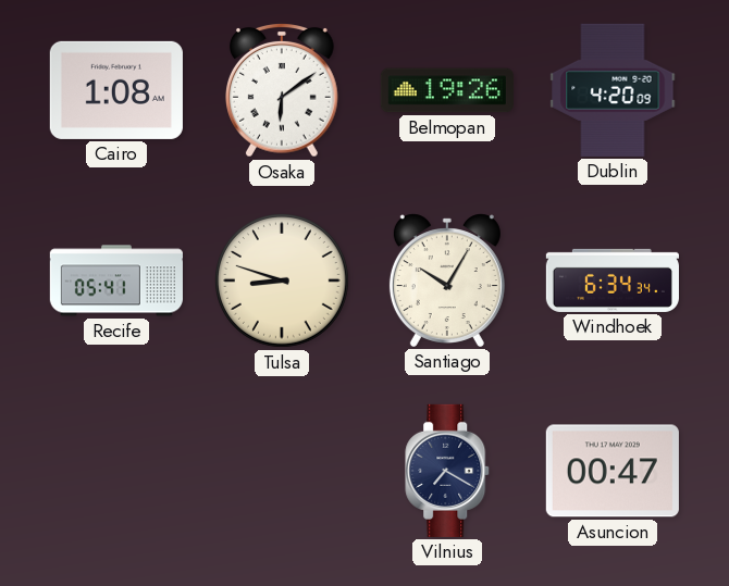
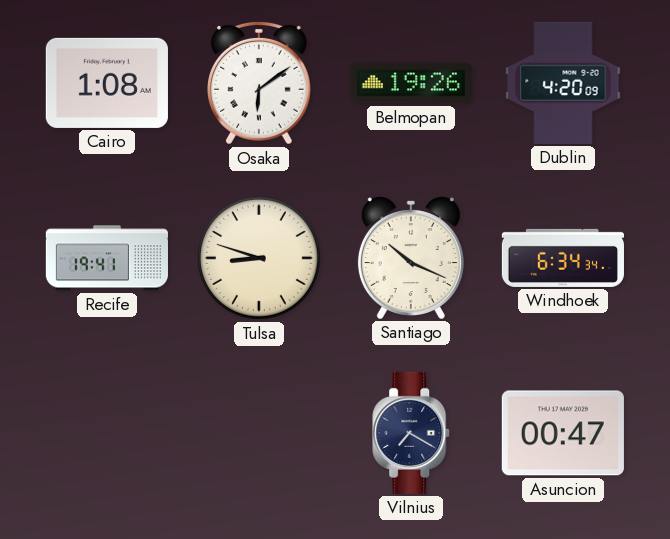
Recife: 05:41 -> 19:41
Santiago: 10:05 -> 10:19
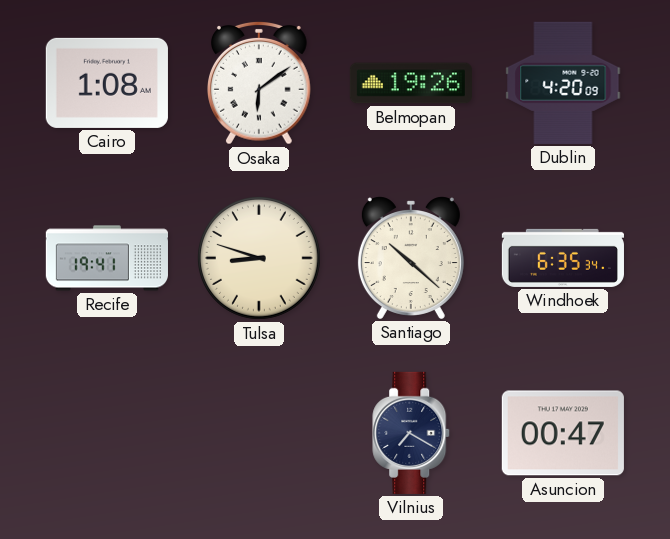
Santiago: 10:19 -> 10:22
Windhoek: 6:34 -> 6:35
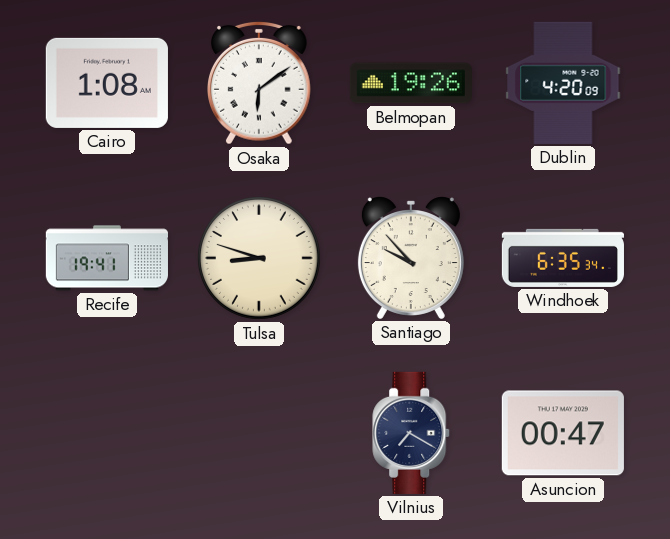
Santiago: 10:22 -> 9:53
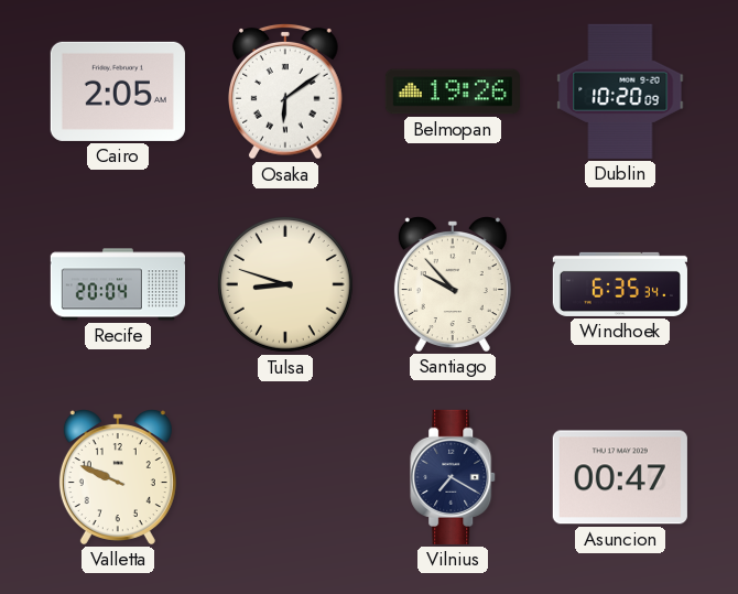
Cairo: 1:08 -> 2:05
Dublin: 4:20 -> 10:20
Recife: 19:41 -> 20:04
Valletta: none -> 9:49
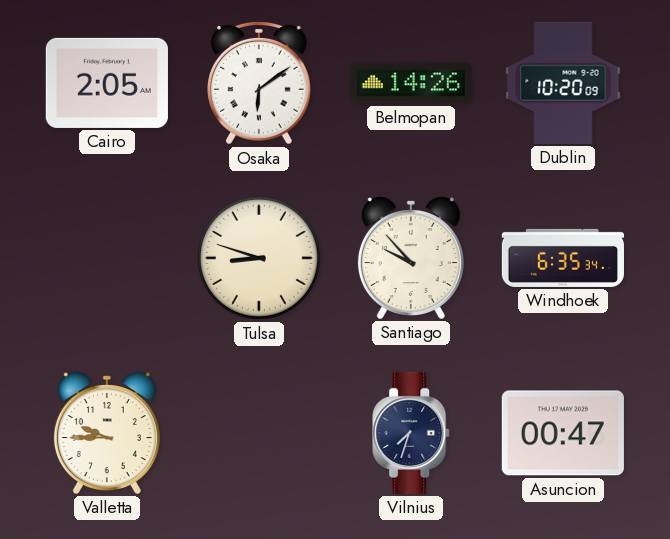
Belmopan: 19:26 -> 14:26
Recife: 20:04 -> none
Valletta: 9:49 -> 9:45
Vilnius: 7:20 -> 7:33
